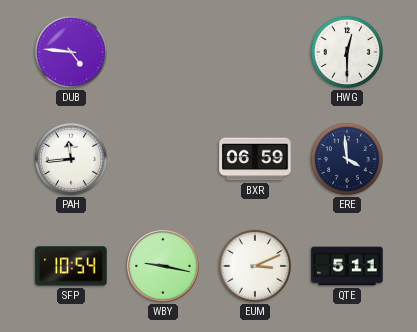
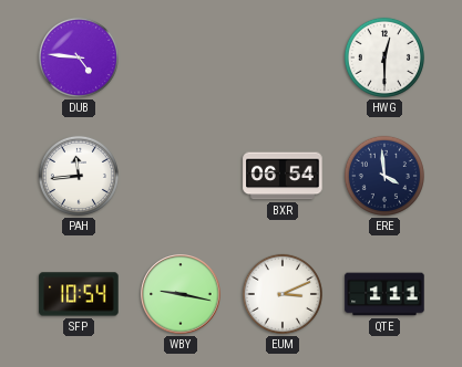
BXR: 06:59 -> 06:54
QTE: 5:11 -> 1:11
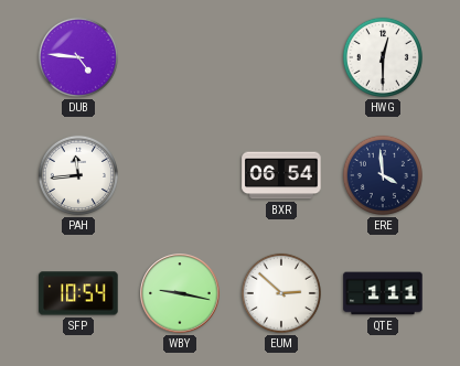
EUM: 3:11 -> 2:52
